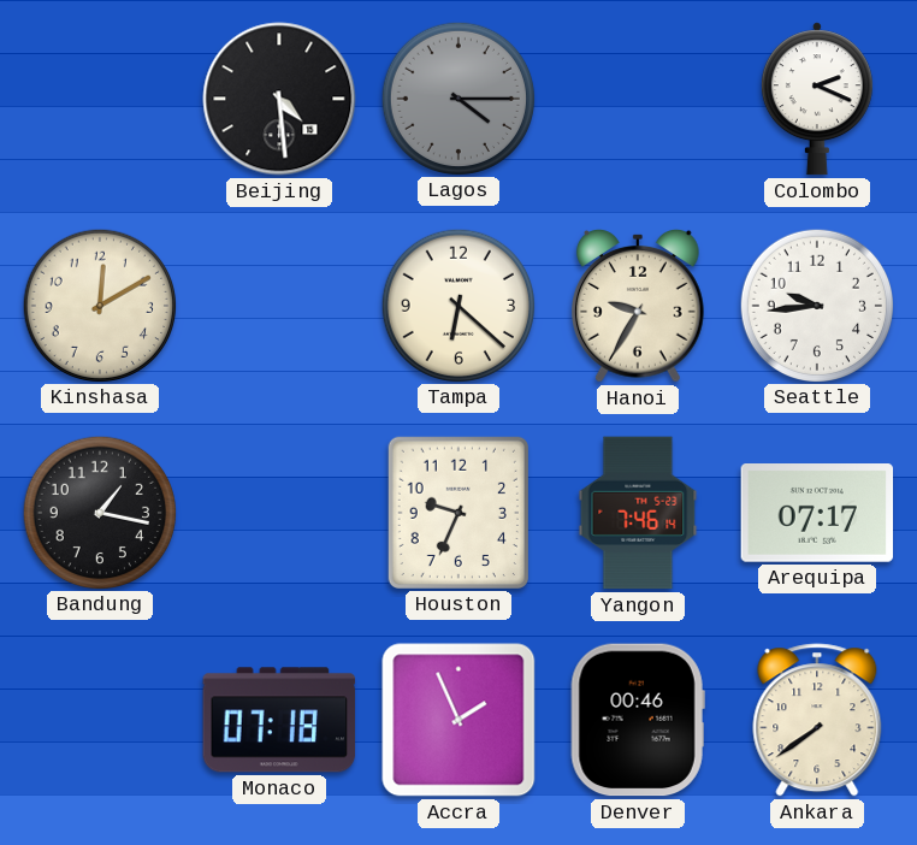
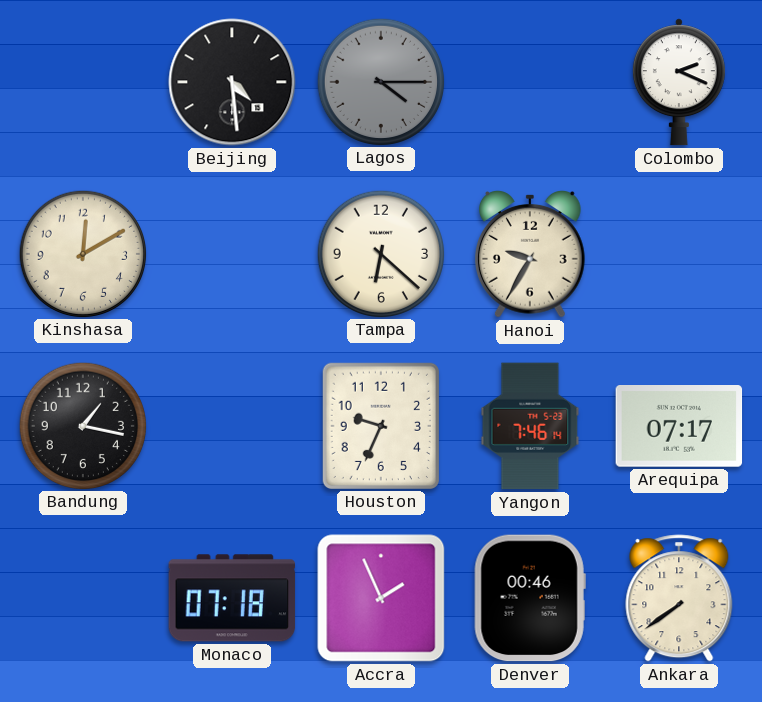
Seattle: 9:44 -> none
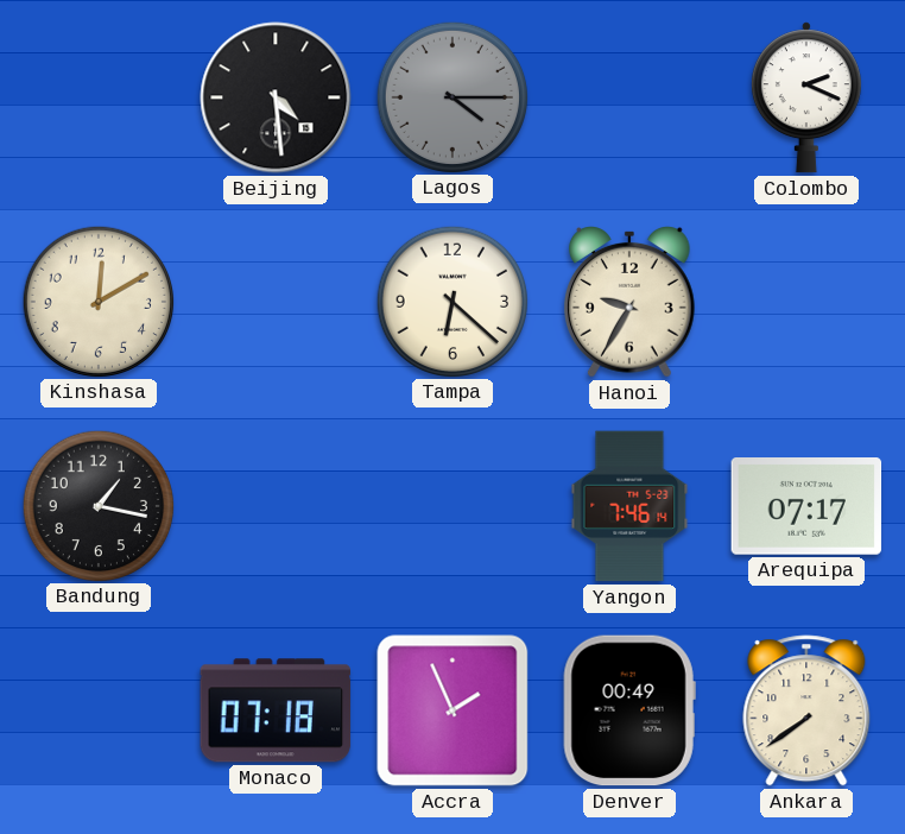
Houston: 9:34 -> none
Denver: 00:46 -> 00:49
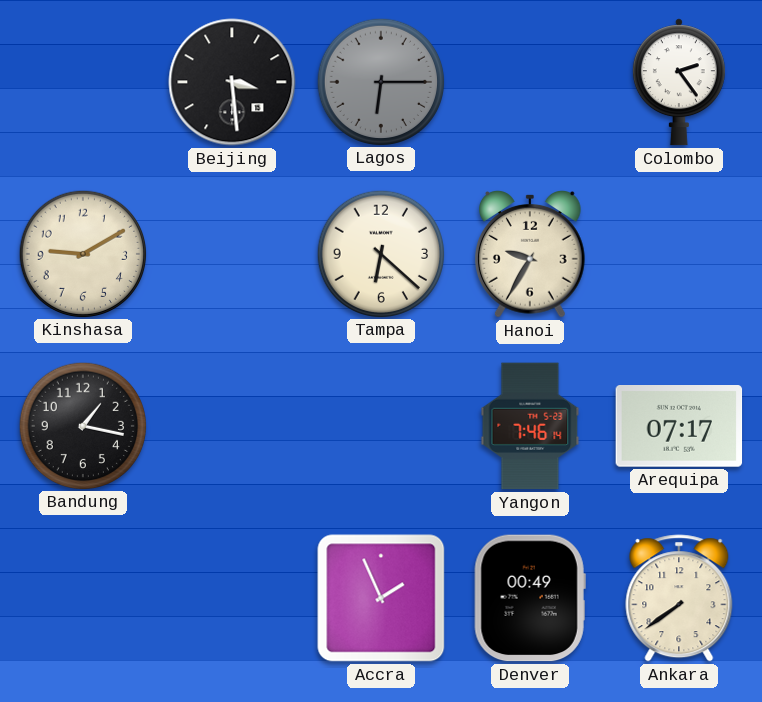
Beijing: 4:29 -> 3:29
Lagos: 4:15 -> 6:15
Colombo: 2:19 -> 2:24
Kinshasa: 12:10 -> 9:10
Monaco: 07:18 -> none
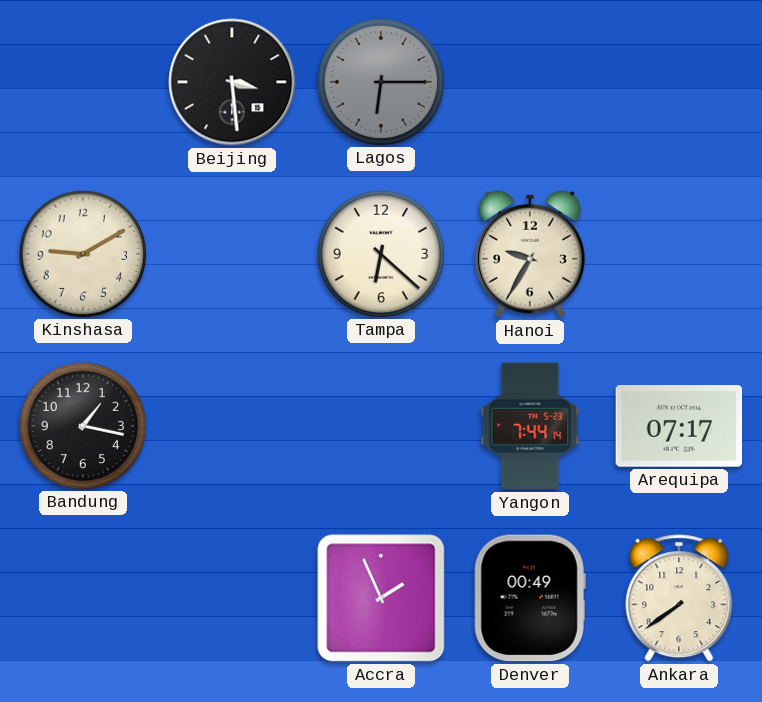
Colombo: 2:24 -> none
Yangon: 7:46 -> 7:44
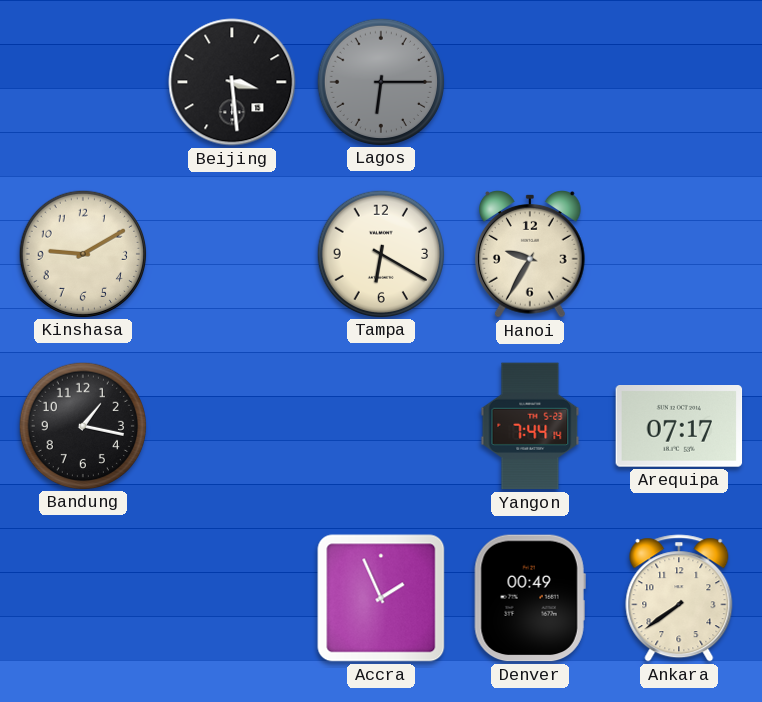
Tampa: 6:22 -> 6:20
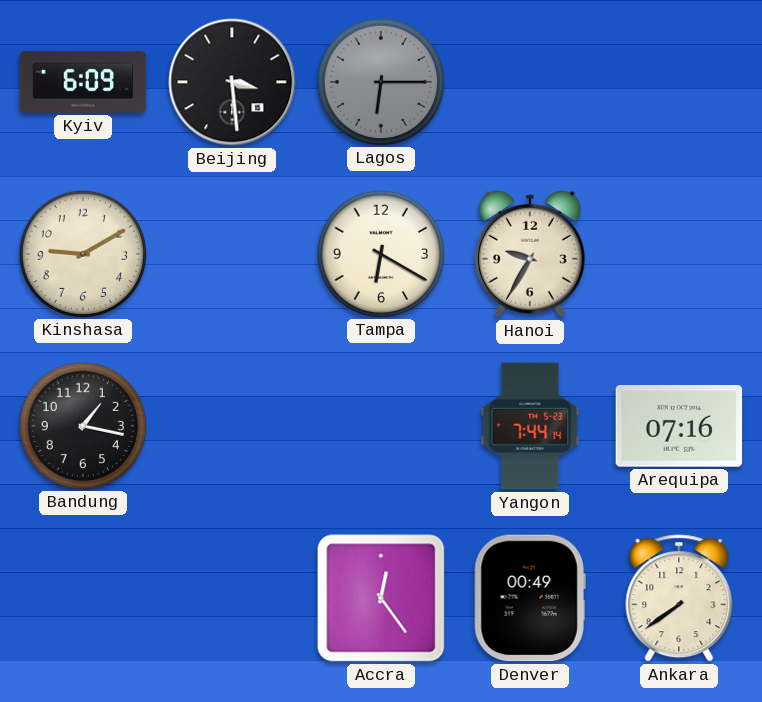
Kyiv: none -> 6:09
Arequipa: 07:17 -> 07:16
Accra: 1:56 -> 12:24
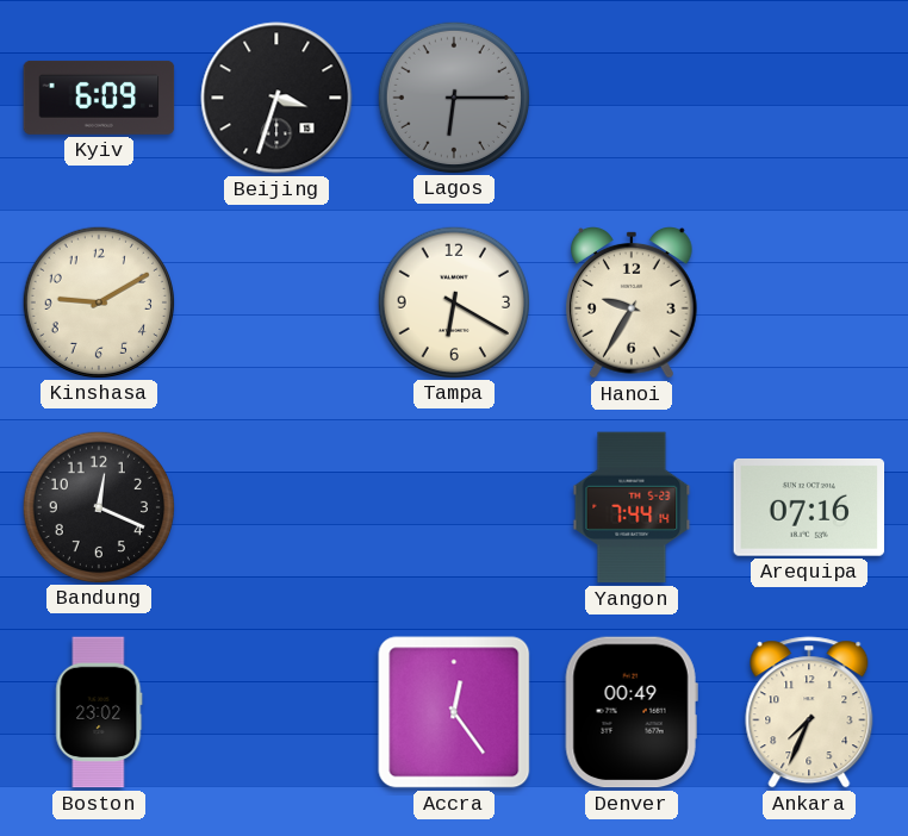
Beijing: 3:29 -> 3:33
Bandung: 1:17 -> 12:19
Boston: none -> 23:02
Ankara: 7:39 -> 7:34
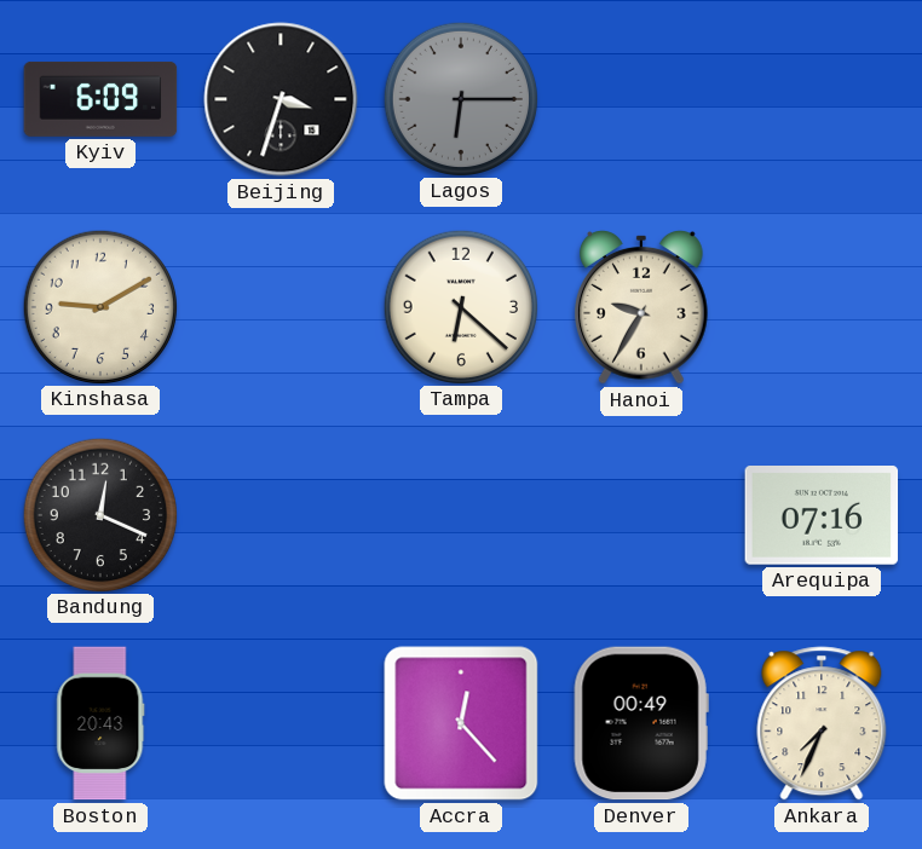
Tampa: 6:20 -> 6:22
Yangon: 7:44 -> none
Boston: 23:02 -> 20:43
Accra: 12:24 -> 12:23
